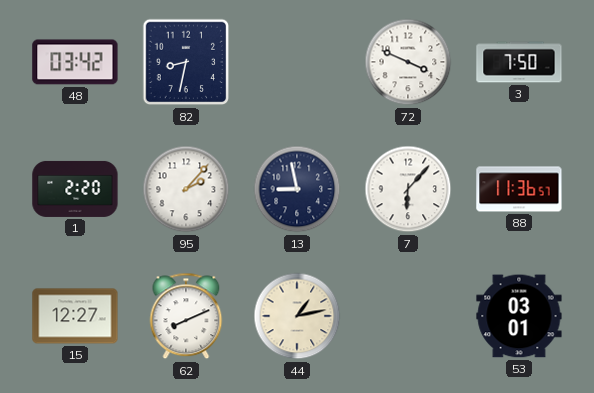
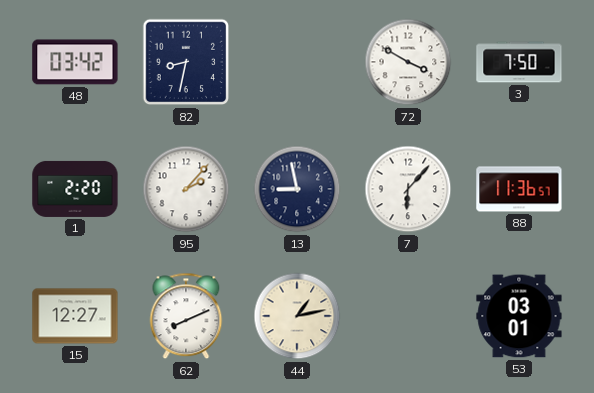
72: 3:49 -> 3:50
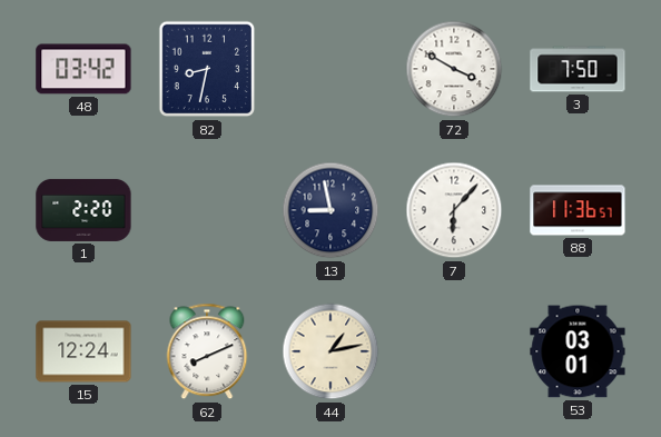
95: 2:07 -> none
15: 12:27 -> 12:24
